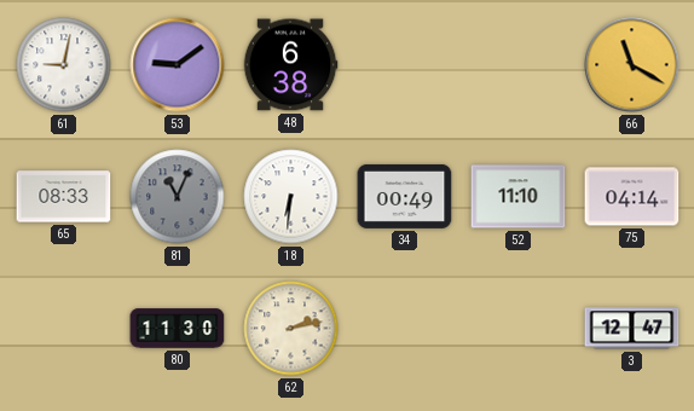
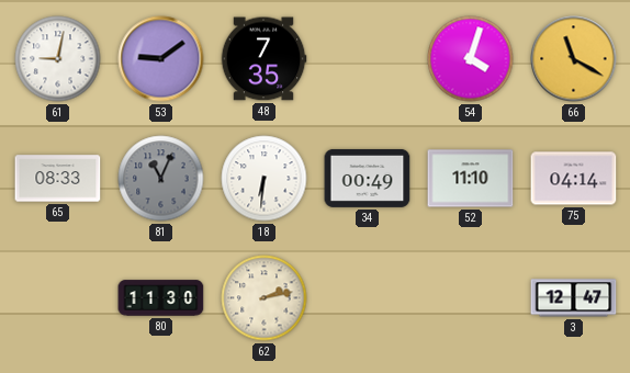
48: 6:38 -> 7:35
54: none -> 4:03
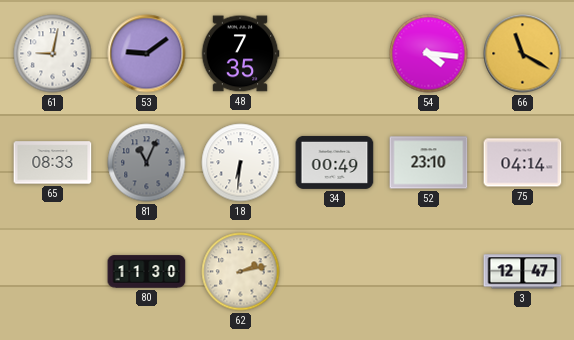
54: 4:03 -> 4:16
52: 11:10 -> 23:10
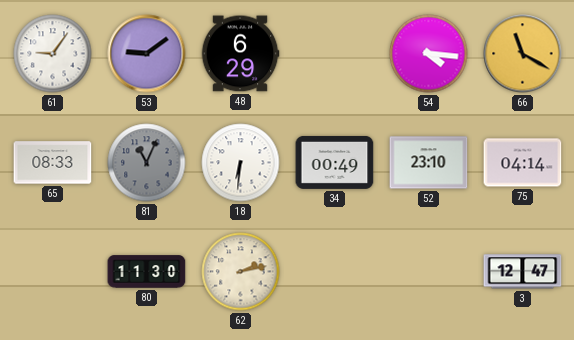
61: 9:02 -> 9:06
48: 7:35 -> 6:29
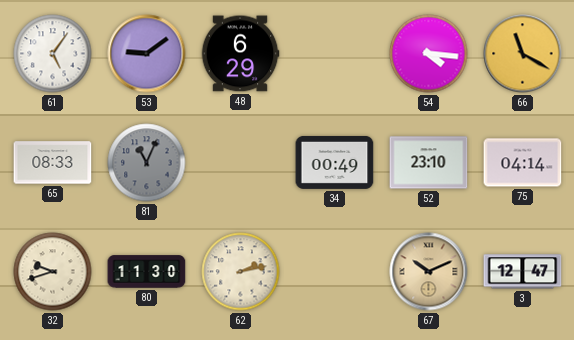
61: 9:06 -> 5:06
18: 6:31 -> none
32: none -> 9:42
67: none -> 10:11
